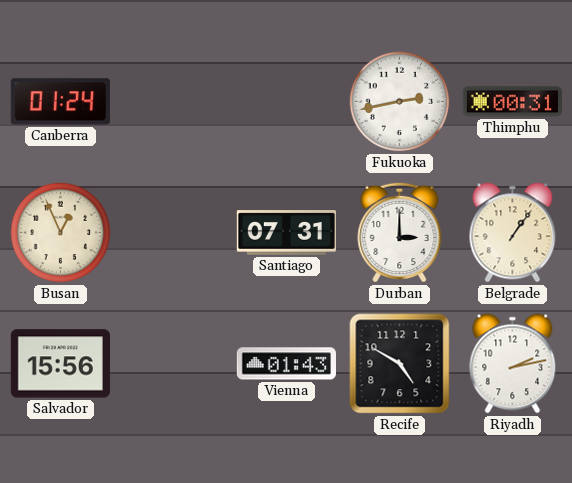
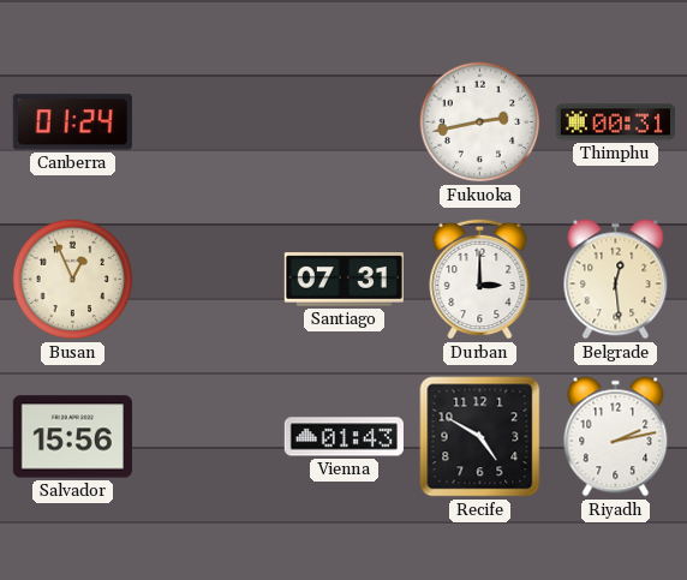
Belgrade: 1:06 -> 12:29
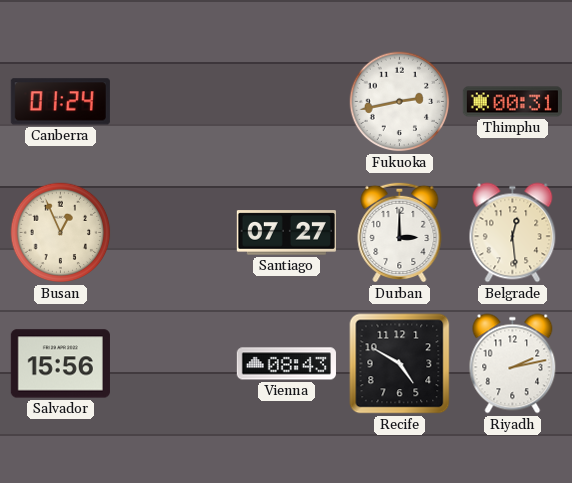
Santiago: 07:31 -> 07:27
Vienna: 01:43 -> 08:43
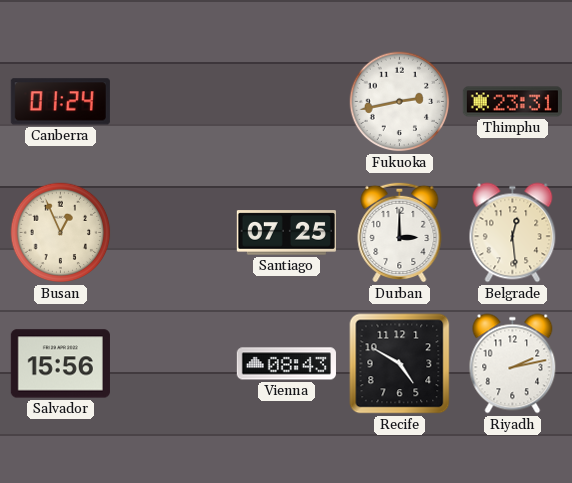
Thimphu: 00:31 -> 23:31
Santiago: 07:27 -> 07:25
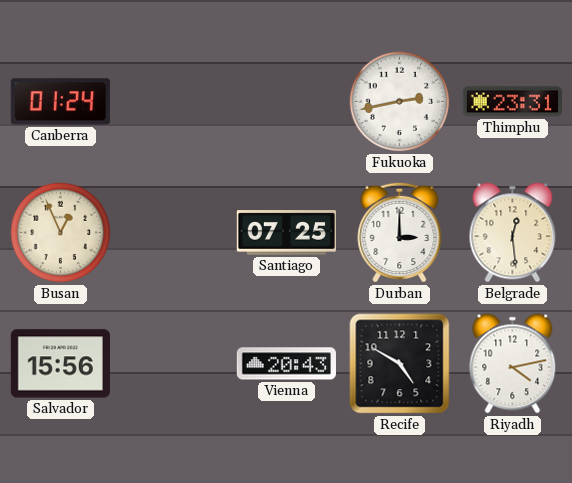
Vienna: 08:43 -> 20:43
Riyadh: 2:13 -> 4:13
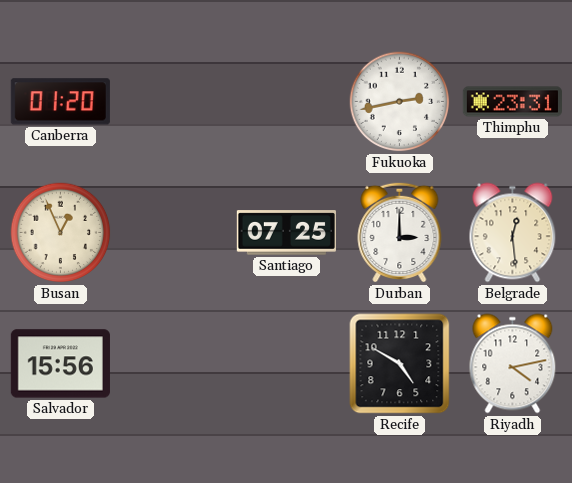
Canberra: 01:24 -> 01:20
Vienna: 20:43 -> none
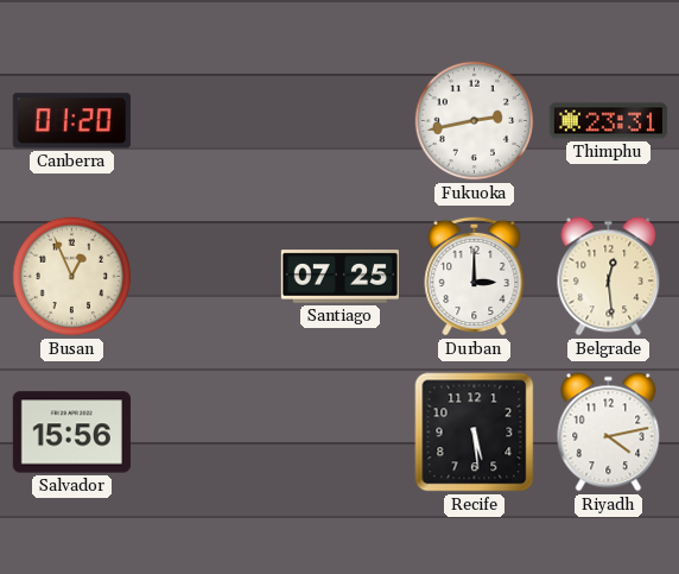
Recife: 4:50 -> 5:29
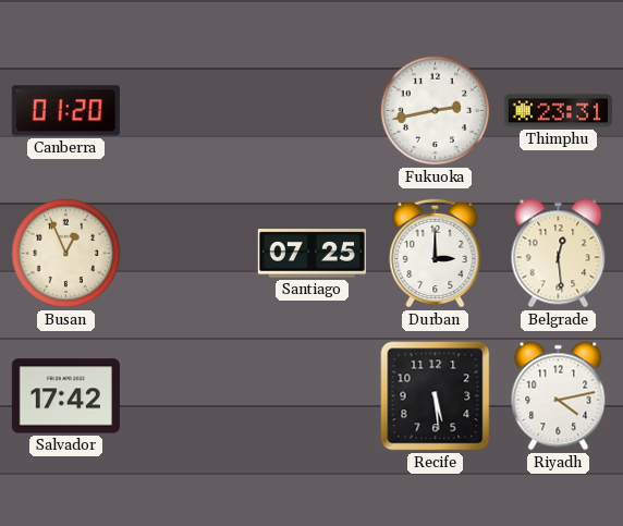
Salvador: 15:56 -> 17:42
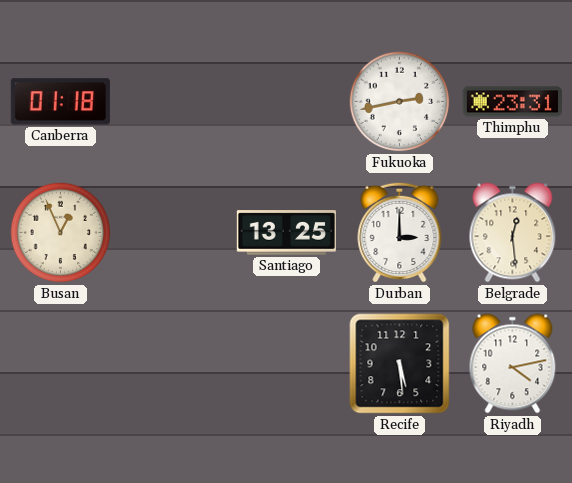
Canberra: 01:20 -> 01:18
Santiago: 07:25 -> 13:25
Salvador: 17:42 -> none
